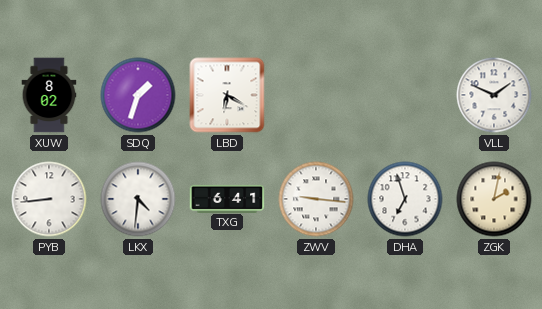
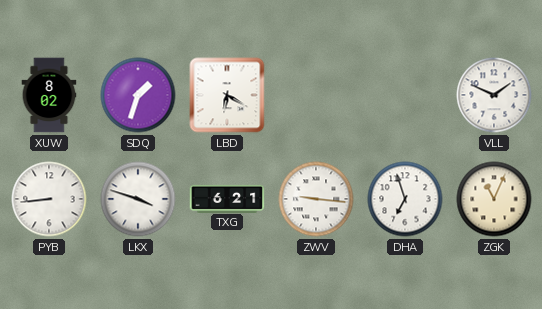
LKX: 4:31 -> 3:48
TXG: 6:41 -> 6:21
ZGK: 2:02 -> 11:04
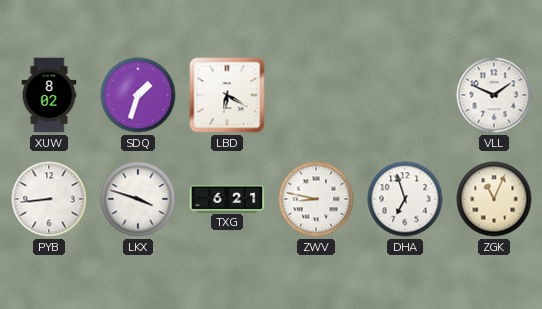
ZWV: 9:16 -> 8:47
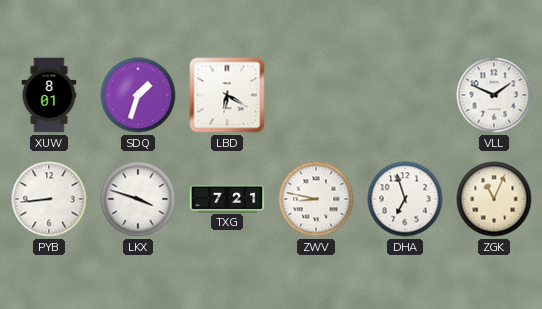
XUW: 8:02 -> 8:01
TXG: 6:21 -> 7:21
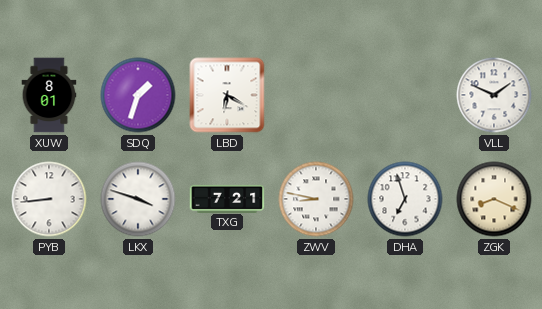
ZGK: 11:04 -> 8:19
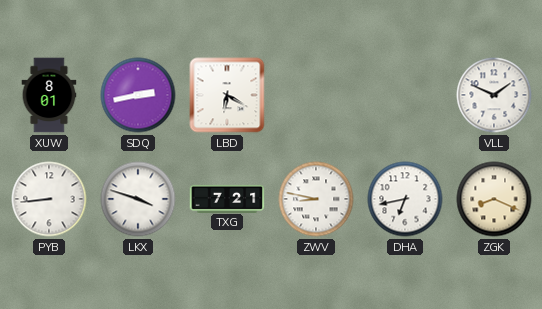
SDQ: 1:33 -> 2:43
DHA: 6:57 -> 6:43
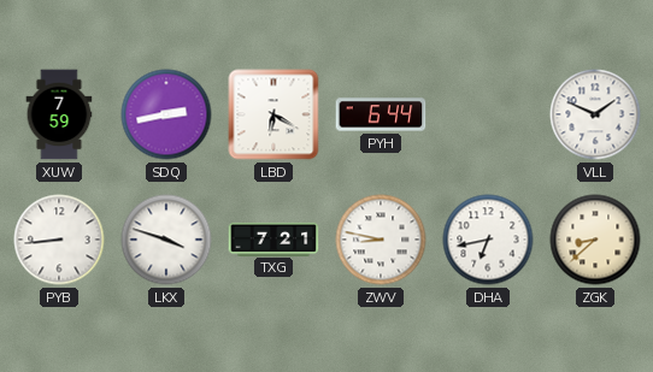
XUW: 8:01 -> 7:59
PYH: none -> 6:44
ZGK: 8:19 -> 8:38
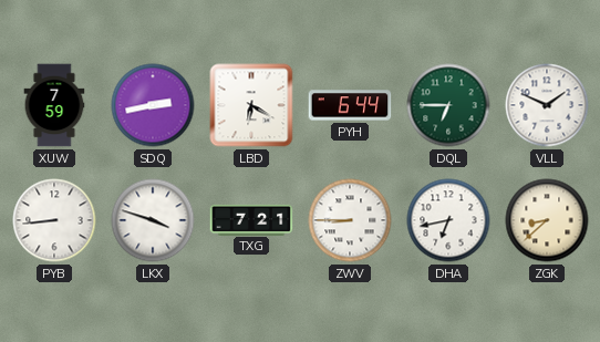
DQL: none -> 6:45
ZWV: 8:47 -> 8:45
